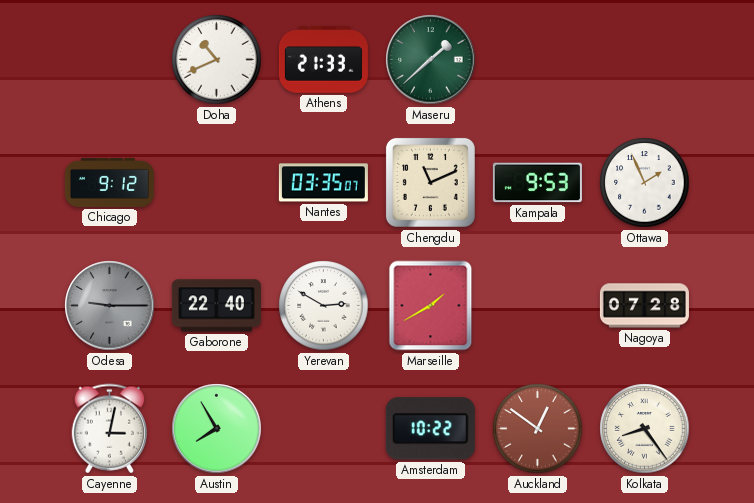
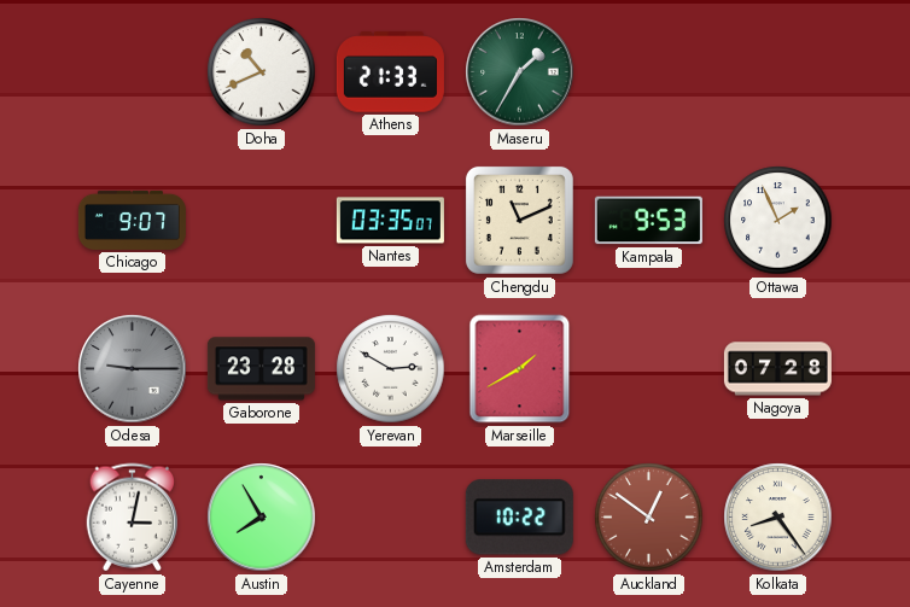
Maseru: 1:38 -> 1:35
Chicago: 9:12 -> 9:07
Gaborone: 22:40 -> 23:28
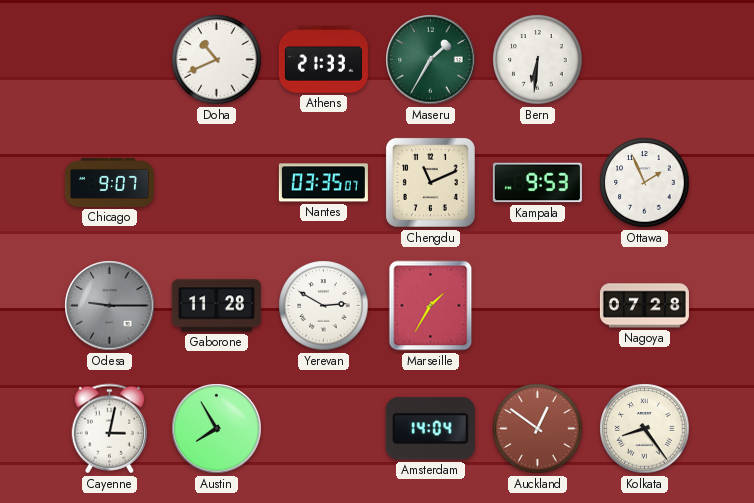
Bern: none -> 6:31
Gaborone: 23:28 -> 11:28
Marseille: 1:40 -> 1:35
Amsterdam: 10:22 -> 14:04
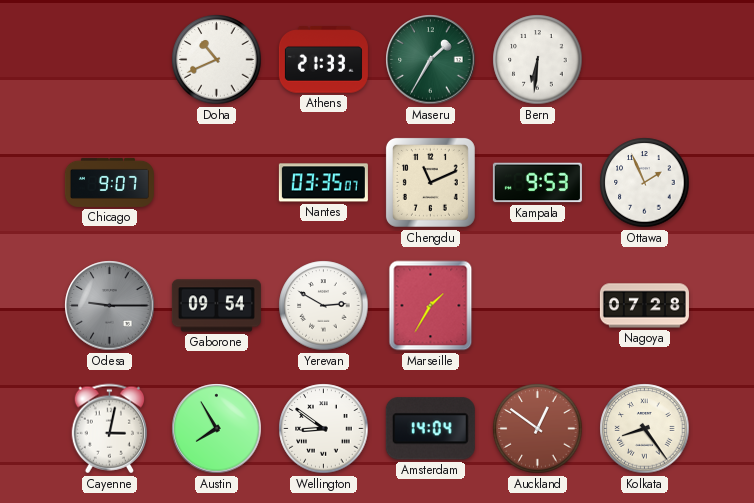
Gaborone: 11:28 -> 09:54
Wellington: none -> 8:51
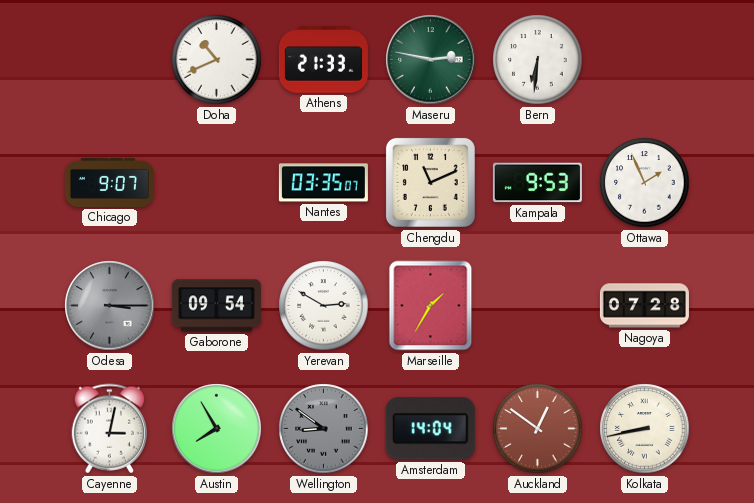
Maseru: 1:35 -> 2:47
Odesa: 9:15 -> 3:15
Wellington dial: white -> grey
Kolkata: 8:24 -> 8:43
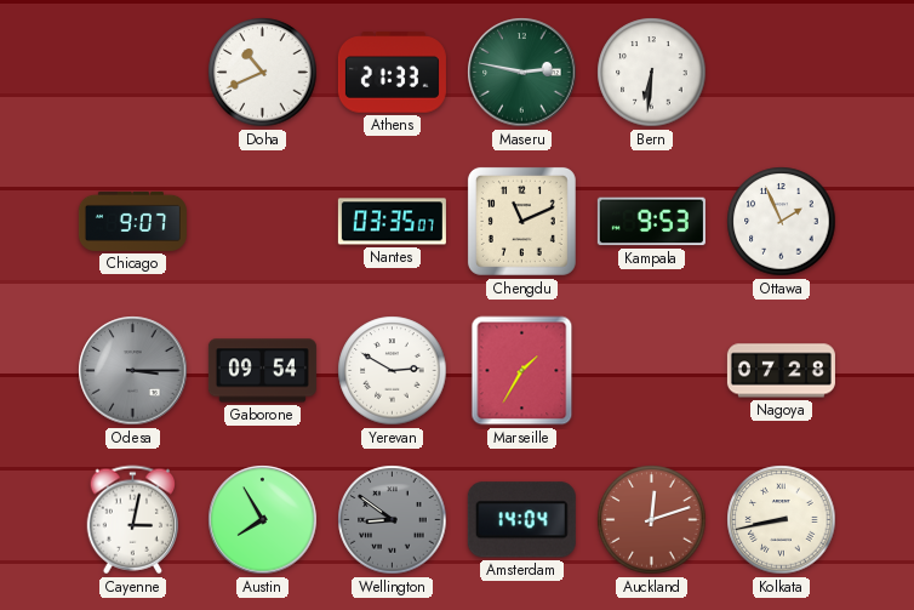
Auckland: 12:51 -> 12:12
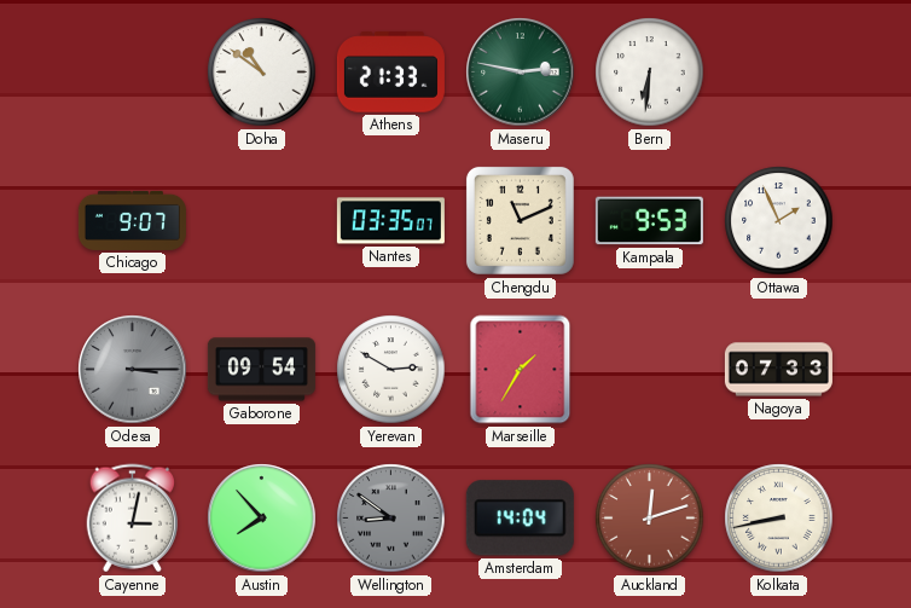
Doha: 10:41 -> 10:51
Nagoya: 07:28 -> 07:33
Austin: 7:55 -> 7:53
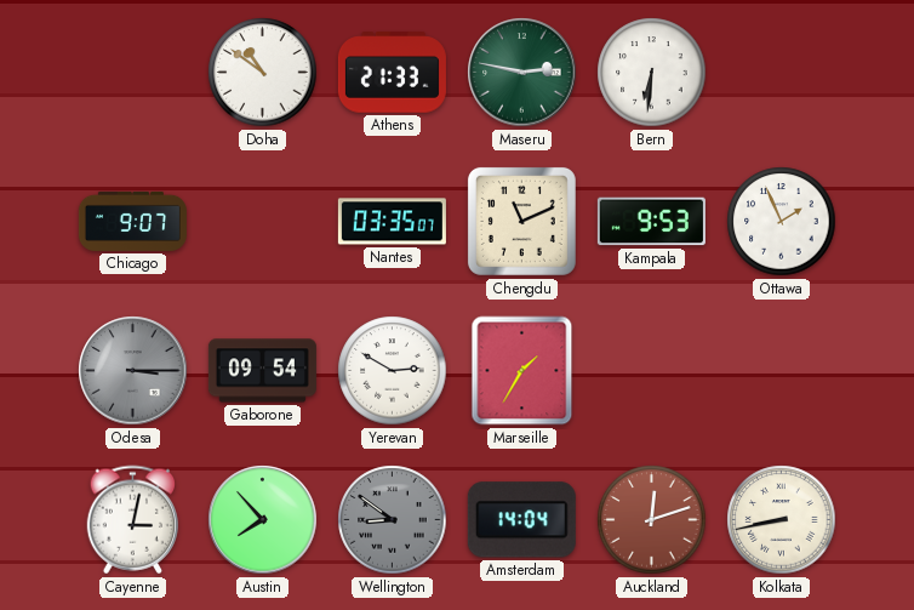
Nagoya: 07:33 -> none
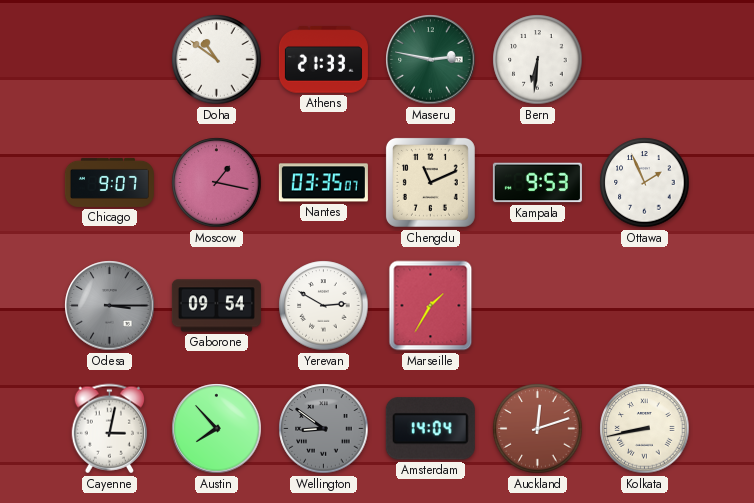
Moscow: none -> 1:17
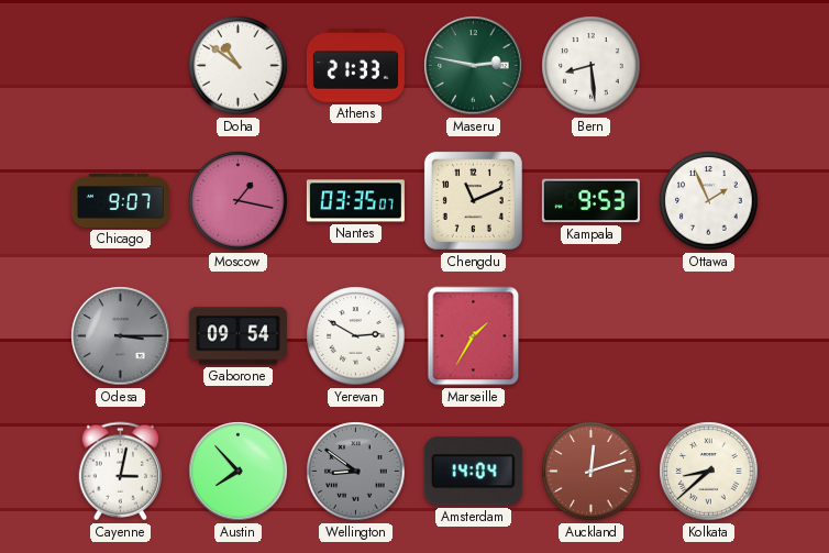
Bern: 6:31 -> 8:29
Kolkata: 8:43 -> 8:38
